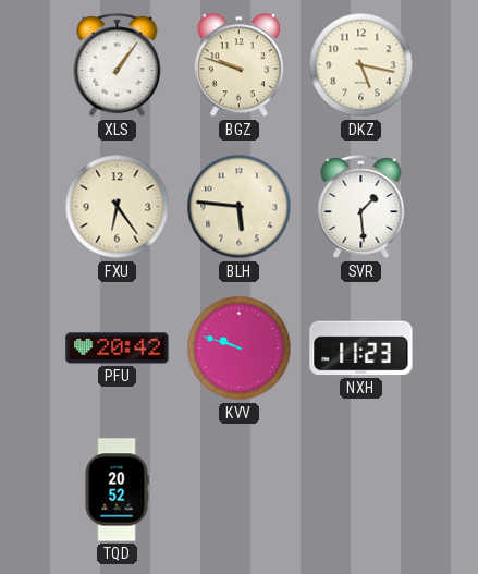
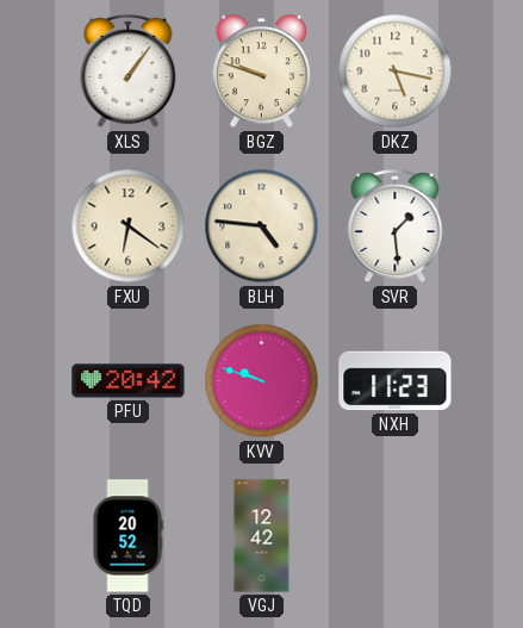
FXU: 6:24 -> 6:21
BLH: 5:46 -> 4:46
VGJ: none -> 12:42
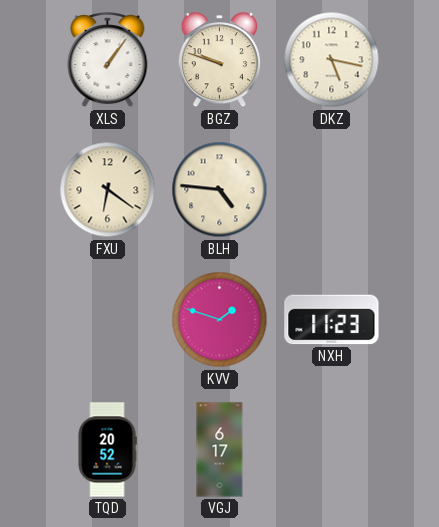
SVR: 1:29 -> none
PFU: 20:42 -> none
KVV: 9:48 -> 1:48
VGJ: 12:42 -> 6:17
